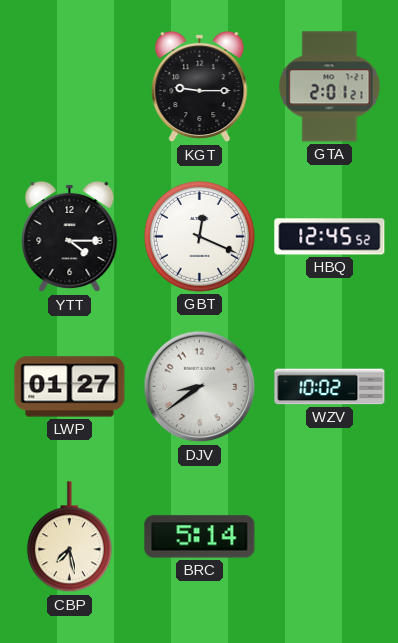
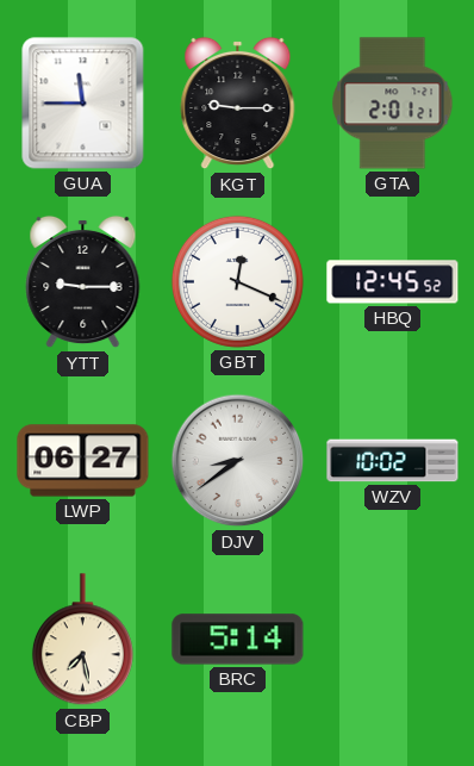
GUA: none -> 11:45
YTT: 4:15 -> 9:15
LWP: 01:27 -> 06:27
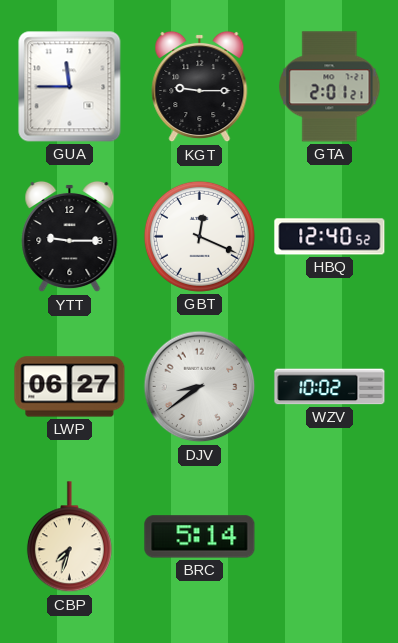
HBQ: 12:45 -> 12:40
CBP: 7:28 -> 7:33
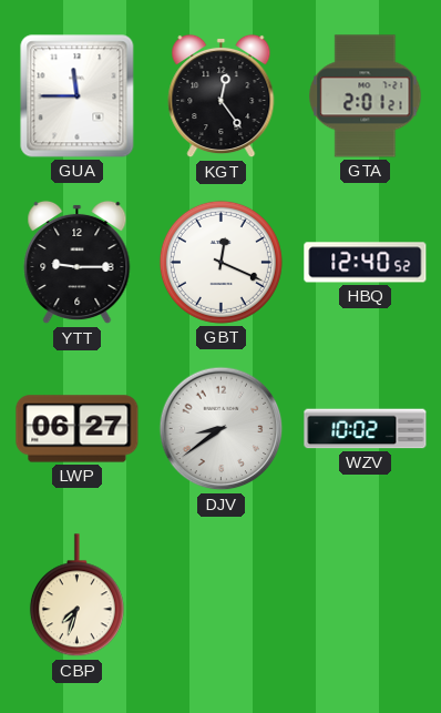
KGT: 9:15 -> 12:24
BRC: 5:14 -> none
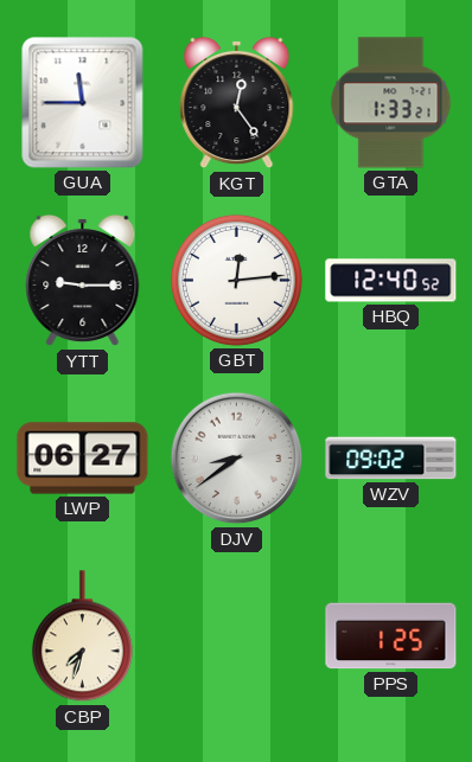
GTA: 2:01 -> 1:33
GBT: 12:19 -> 12:14
WZV: 10:02 -> 09:02
PPS: none -> 1:25
